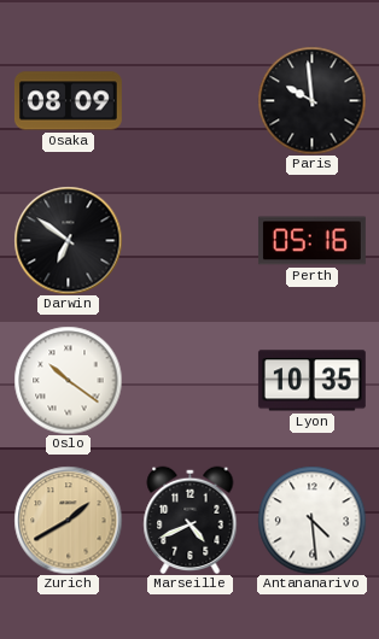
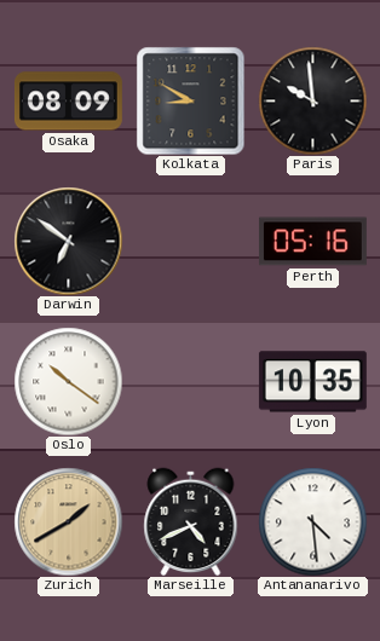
Kolkata: none -> 8:50
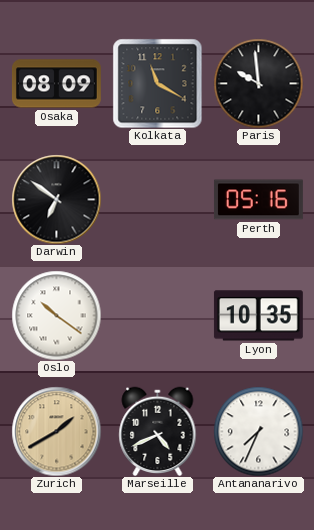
Kolkata: 8:50 -> 11:20
Antananarivo: 4:29 -> 7:34
